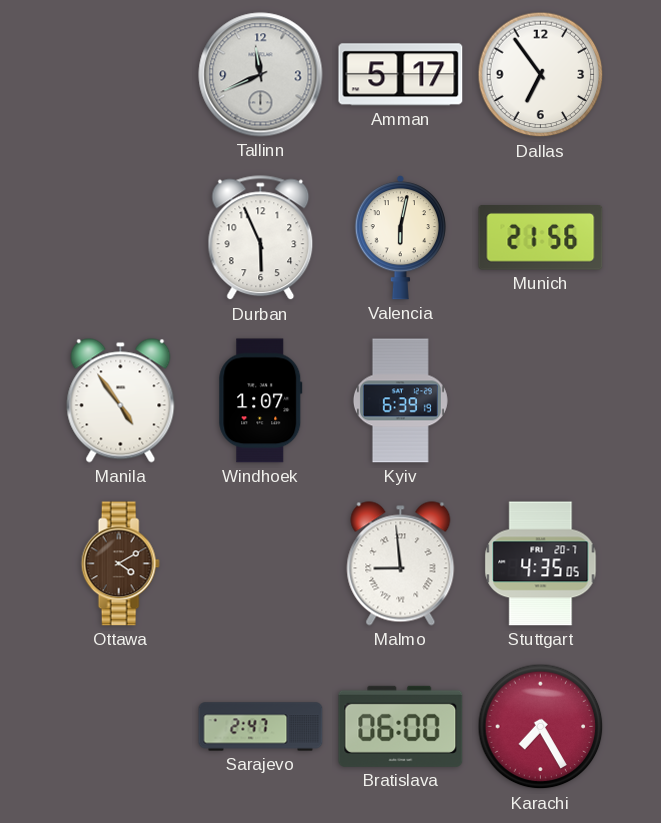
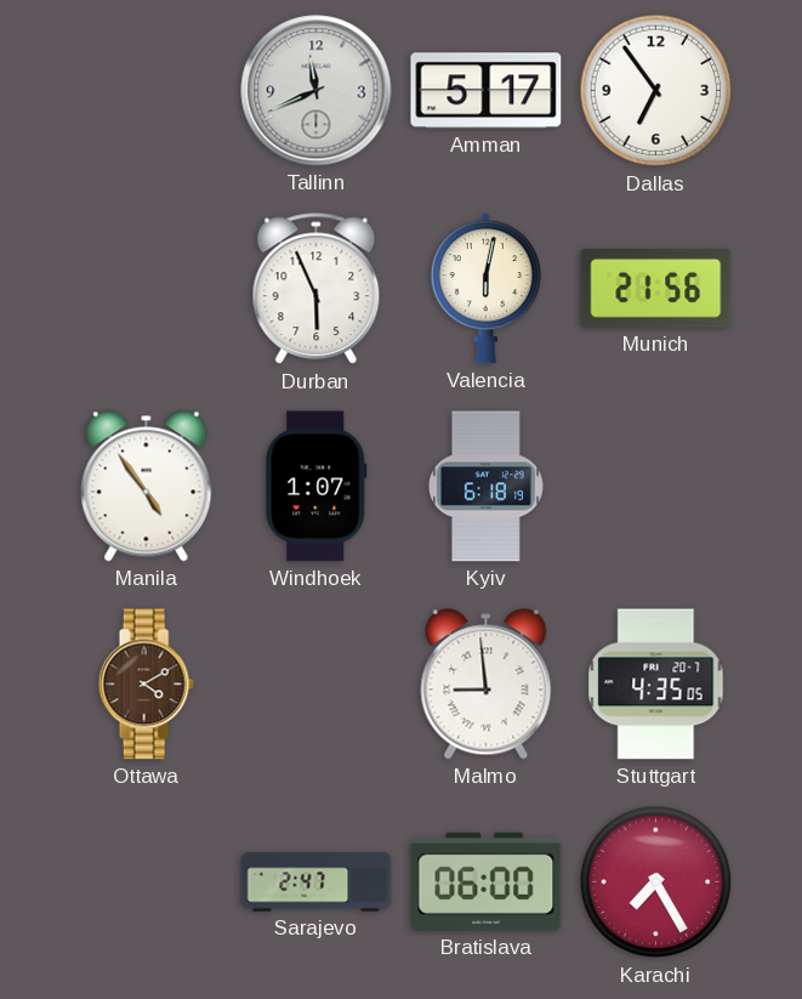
Kyiv: 6:39 -> 6:18
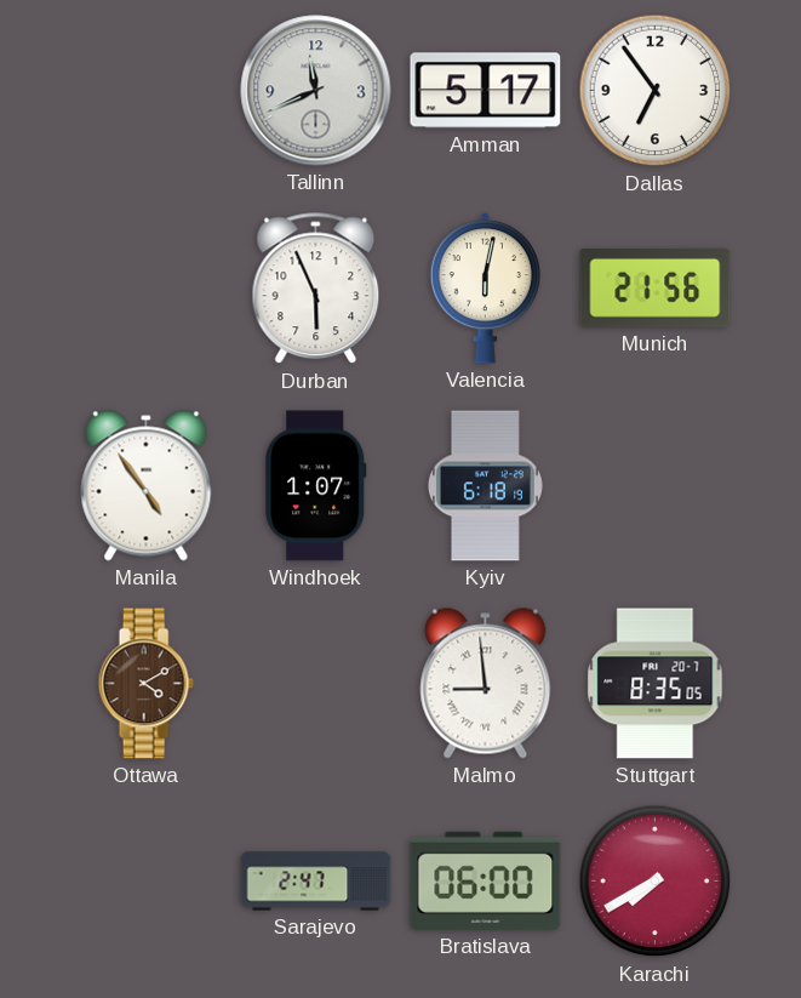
Stuttgart: 4:35 -> 8:35
Karachi: 7:25 -> 7:40
